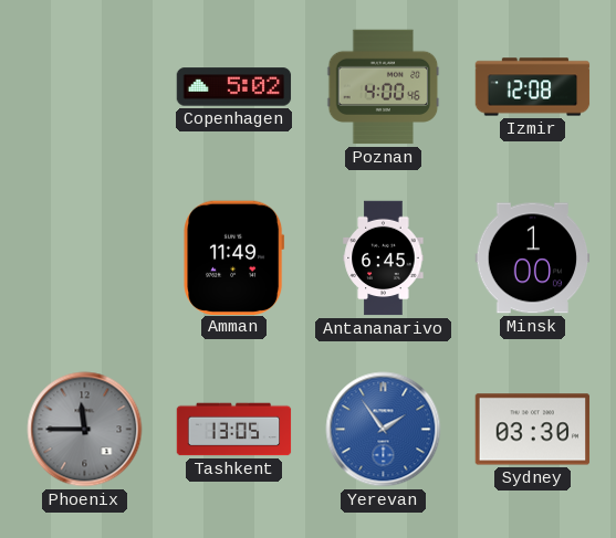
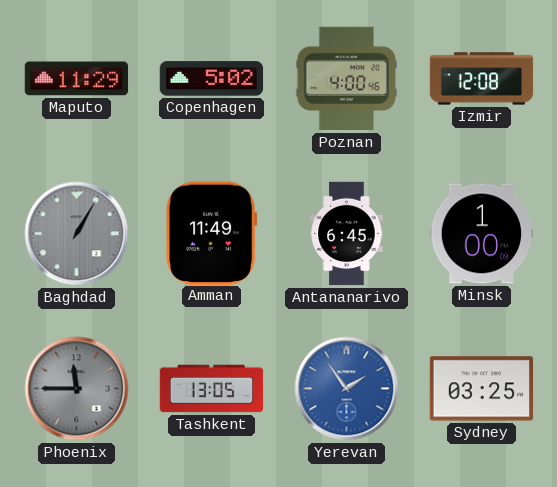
Maputo: none -> 11:29
Baghdad: none -> 1:05
Sydney: 03:30 -> 03:25
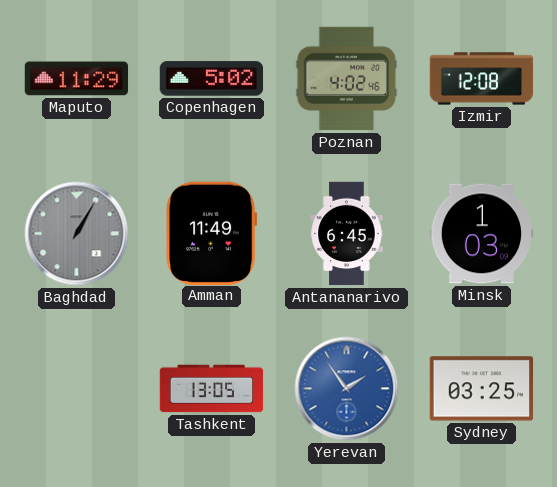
Poznan: 4:00 -> 4:02
Minsk: 1:00 -> 1:03
Phoenix: 11:45 -> none
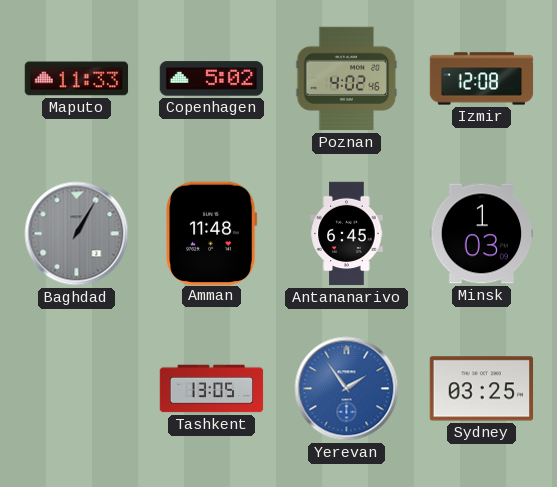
Maputo: 11:29 -> 11:33
Amman: 11:49 -> 11:48
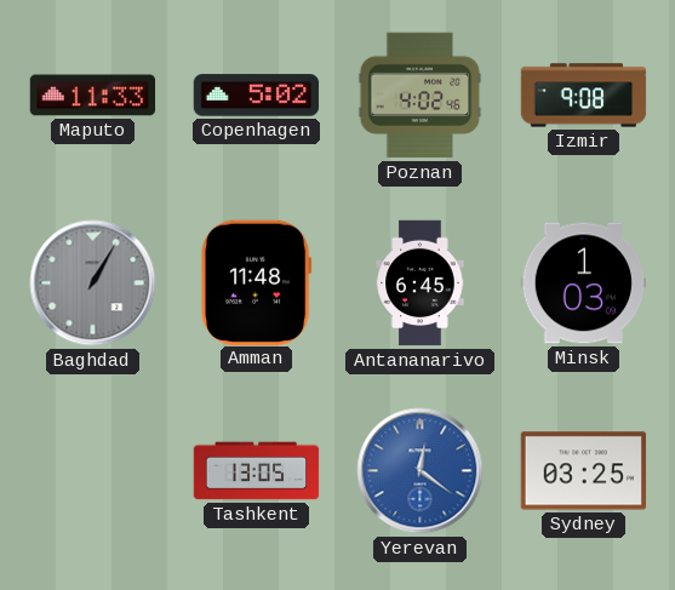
Izmir: 12:08 -> 9:08
Yerevan: 1:54 -> 12:21
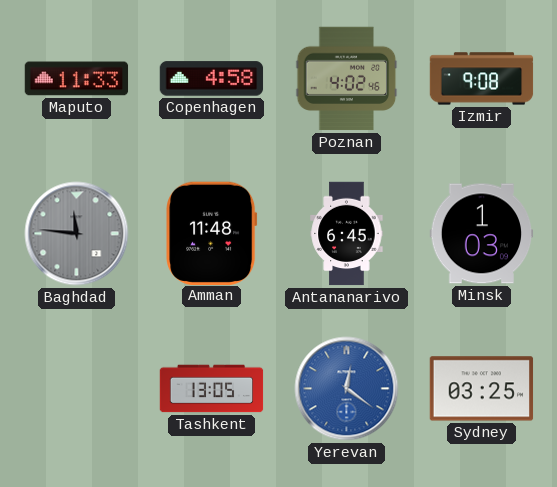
Copenhagen: 5:02 -> 4:58
Baghdad: 1:05 -> 11:46
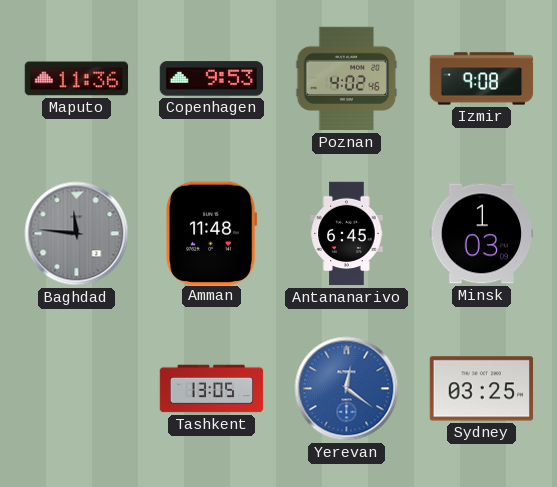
Maputo: 11:33 -> 11:36
Copenhagen: 4:58 -> 9:53
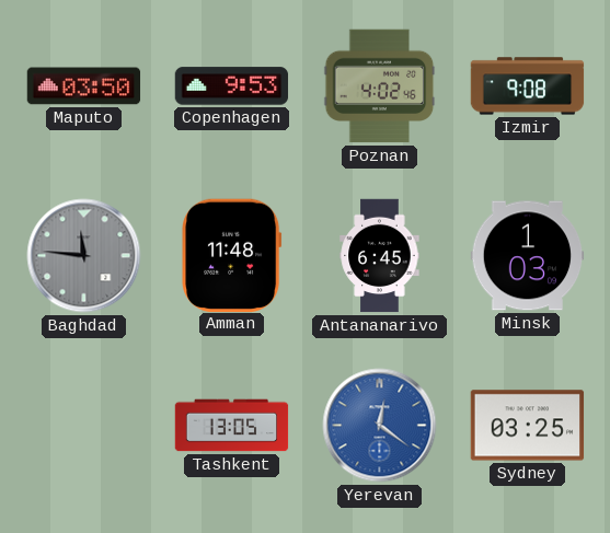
Maputo: 11:36 -> 03:50
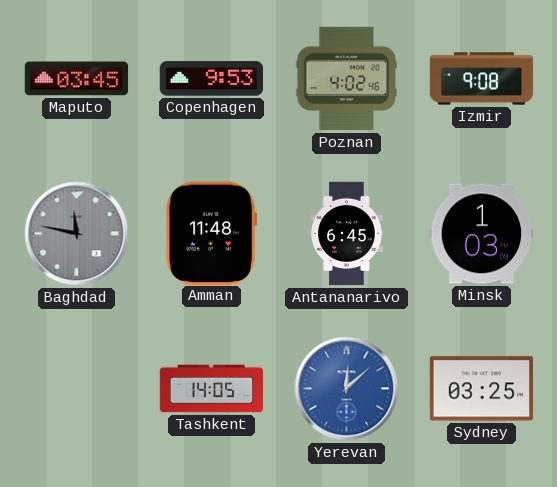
Maputo: 03:50 -> 03:45
Baghdad: 11:46 -> 11:47
Tashkent: 13:05 -> 14:05
Yerevan: 12:21 -> 12:08
